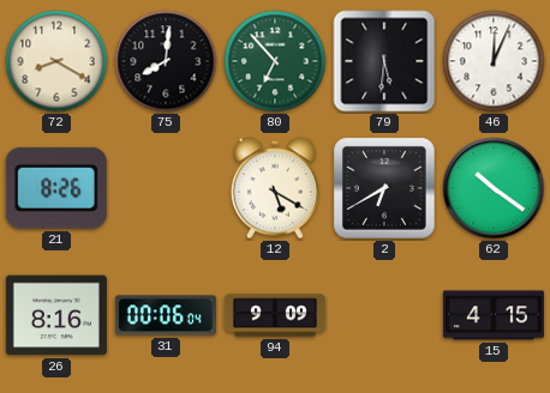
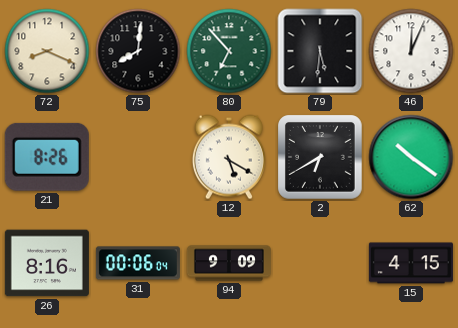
72: 8:20 -> 8:19
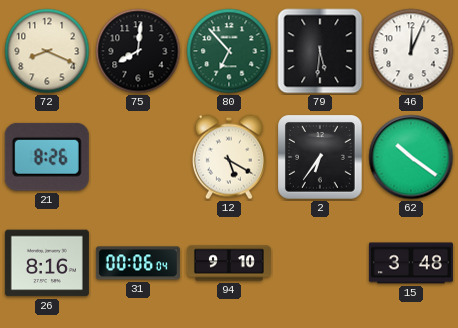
2: 6:40 -> 6:36
94: 9:09 -> 9:10
15: 4:15 -> 3:48
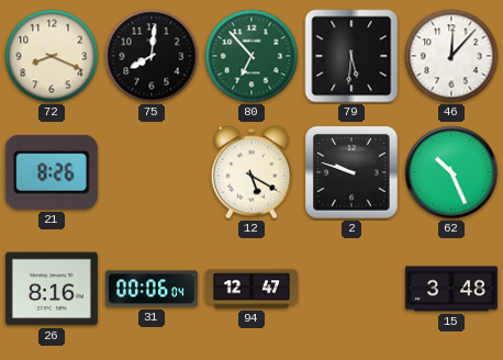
46: 12:04 -> 12:07
2: 6:36 -> 9:48
62: 10:21 -> 10:26
94: 9:10 -> 12:47
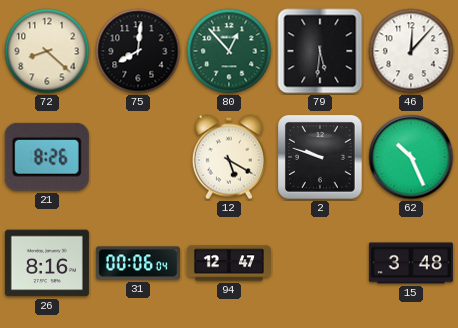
72: 8:19 -> 8:22
80: 6:53 -> 12:53
